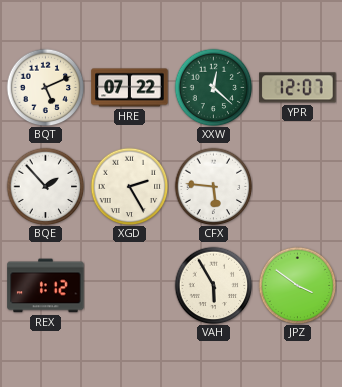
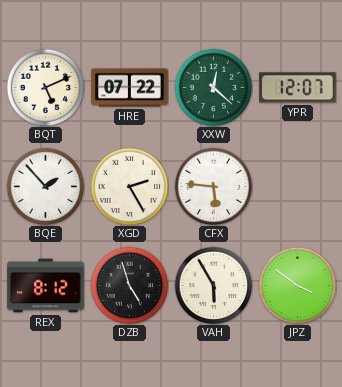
REX: 1:12 -> 8:12
DZB: none -> 4:57
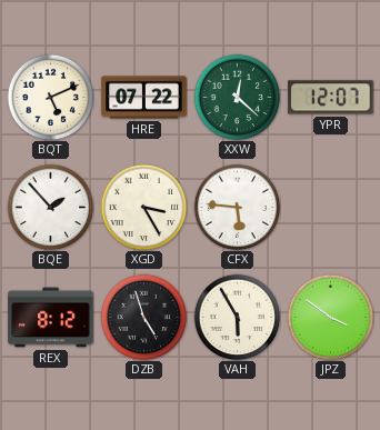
XGD: 2:25 -> 3:25
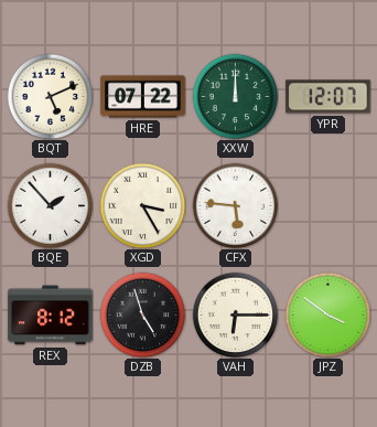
XXW: 12:22 -> 12:00
VAH: 5:55 -> 6:15
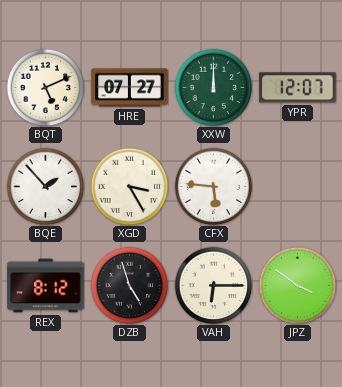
HRE: 07:22 -> 07:27
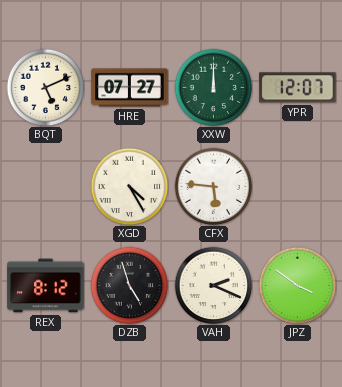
BQE: 1:53 -> none
XGD: 3:25 -> 4:25
VAH: 6:15 -> 2:19
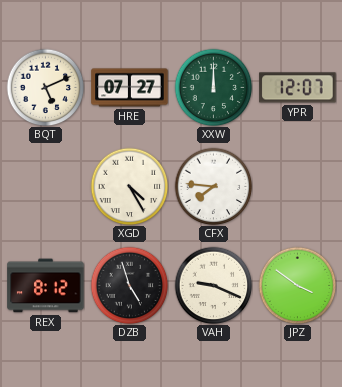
CFX: 5:46 -> 7:46
VAH: 2:19 -> 9:19
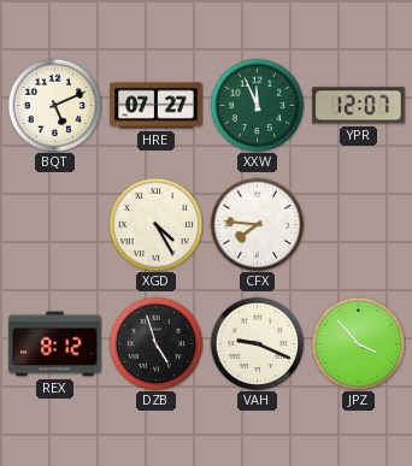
XXW: 12:00 -> 11:56
JPZ: 3:51 -> 3:53
